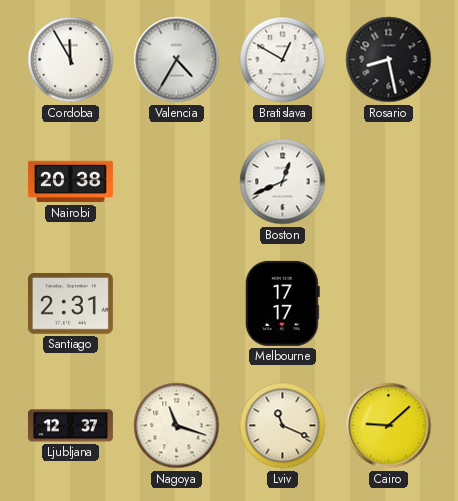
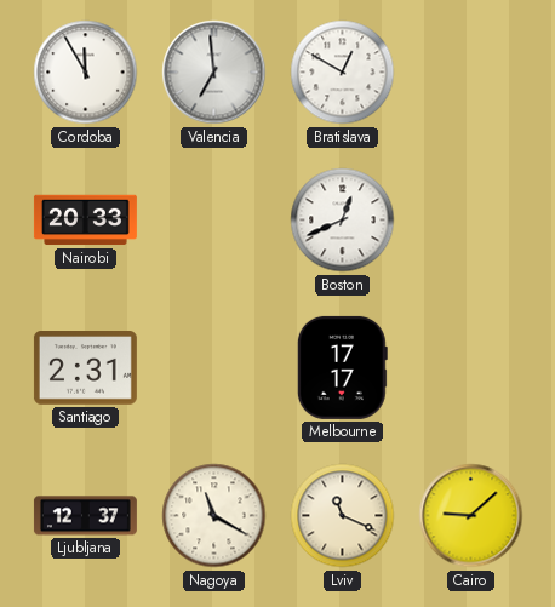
Valencia: 4:35 -> 6:59
Rosario: 8:28 -> none
Nairobi: 20:38 -> 20:33
Nagoya: 11:18 -> 11:20
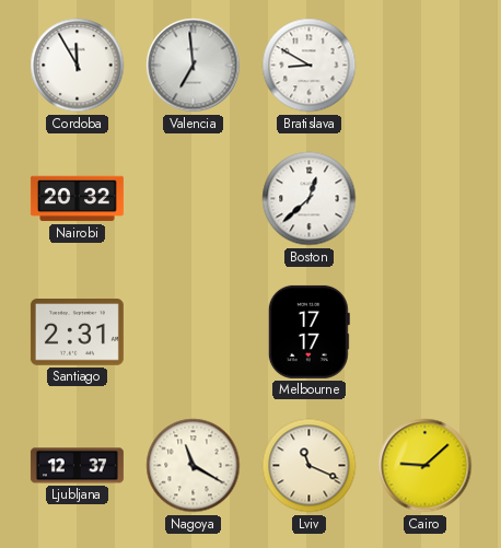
Bratislava: 12:50 -> 8:50
Nairobi: 20:33 -> 20:32
Boston: 12:41 -> 12:38
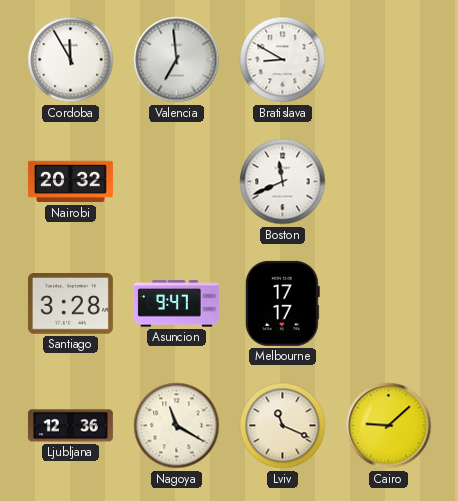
Boston: 12:38 -> 11:41
Santiago: 2:31 -> 3:28
Asuncion: none -> 9:47
Ljubljana: 12:37 -> 12:36
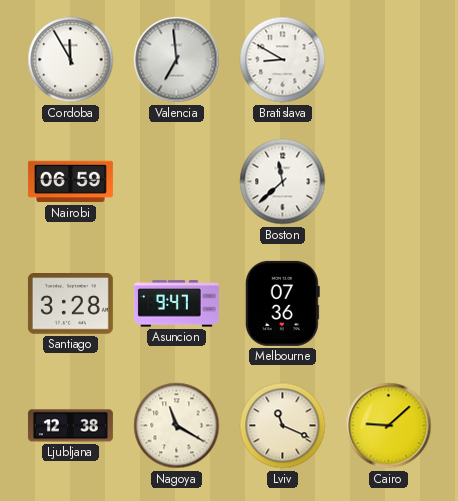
Nairobi: 20:32 -> 06:59
Boston: 11:41 -> 11:38
Melbourne: 17:17 -> 07:36
Ljubljana: 12:36 -> 12:38
